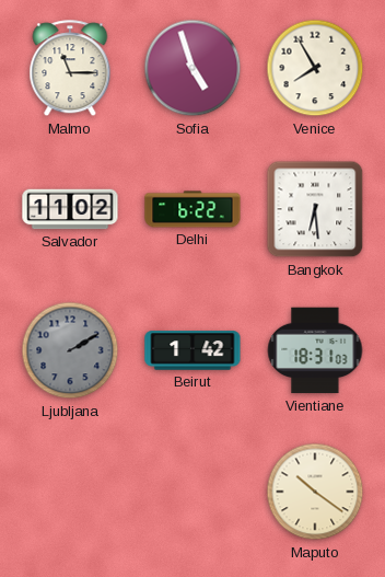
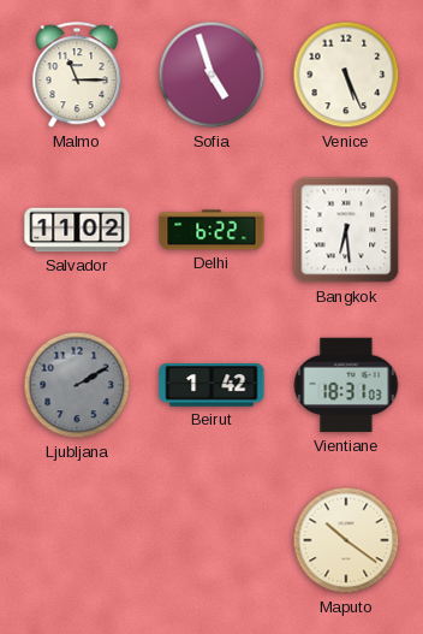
Venice: 7:55 -> 5:26
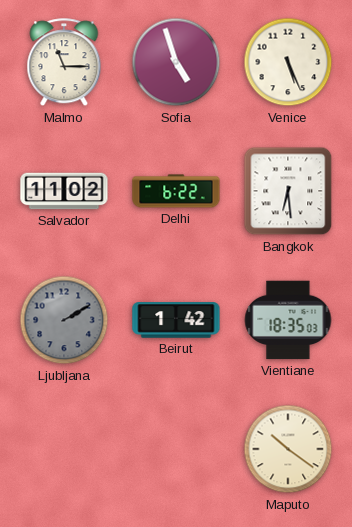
Vientiane: 18:31 -> 18:35
